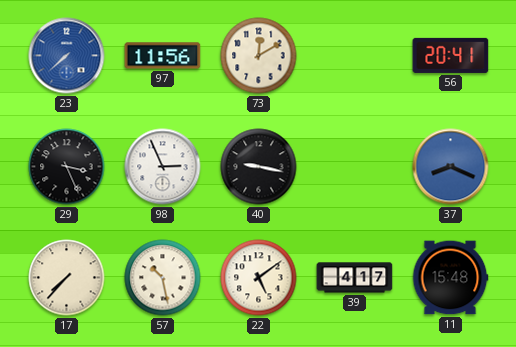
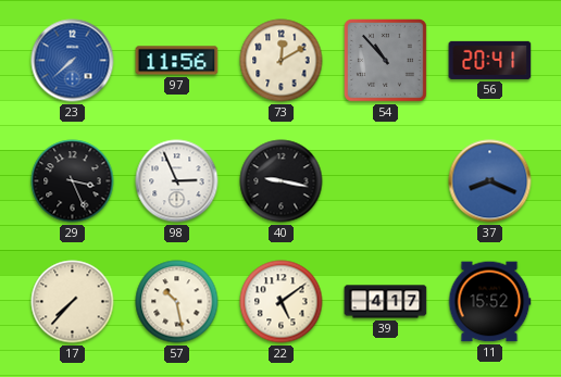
54: none -> 10:53
11: 15:48 -> 15:52
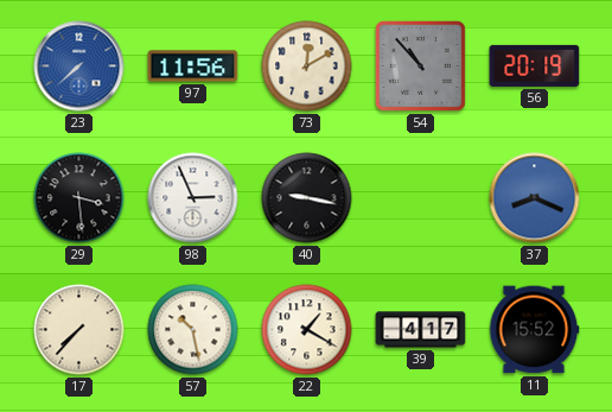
56: 20:41 -> 20:19
29: 3:26 -> 3:29
22: 5:09 -> 1:20
